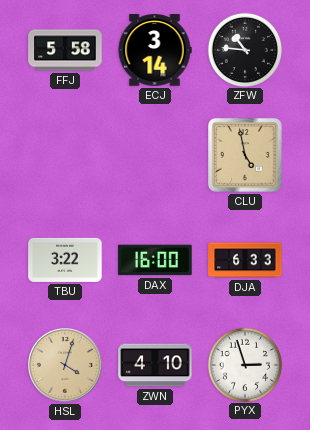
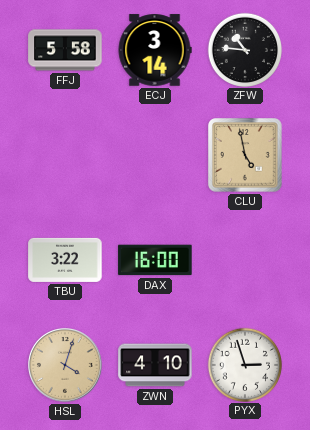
DJA: 6:33 -> none
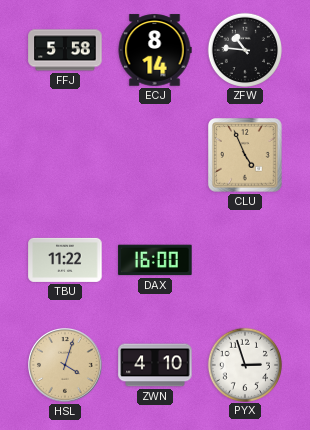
ECJ: 3:14 -> 8:14
CLU: 4:58 -> 4:56
TBU: 3:22 -> 11:22
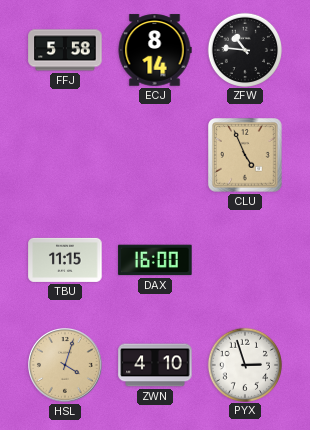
TBU: 11:22 -> 11:15
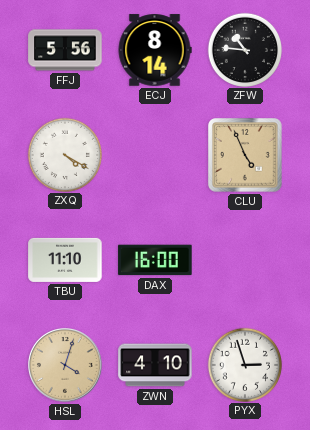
FFJ: 5:58 -> 5:56
ZXQ: none -> 4:20
TBU: 11:15 -> 11:10
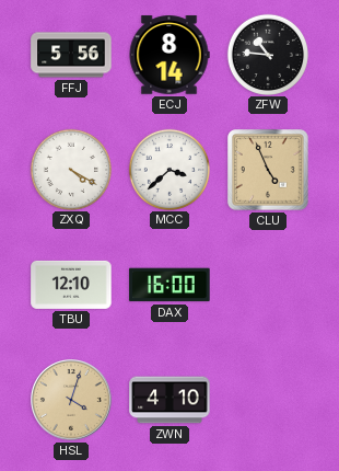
MCC: none -> 3:38
TBU: 11:10 -> 12:10
PYX: 2:57 -> none
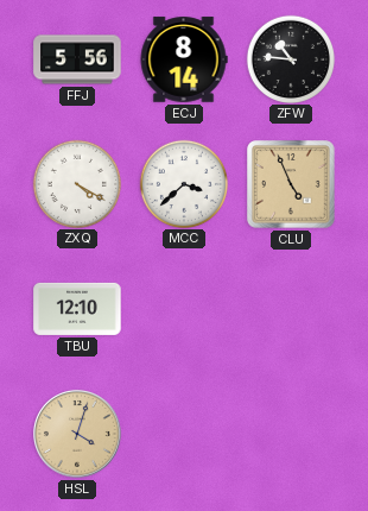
DAX: 16:00 -> none
ZWN: 4:10 -> none
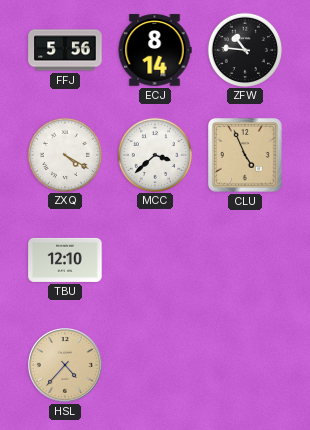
HSL: 4:03 -> 4:37
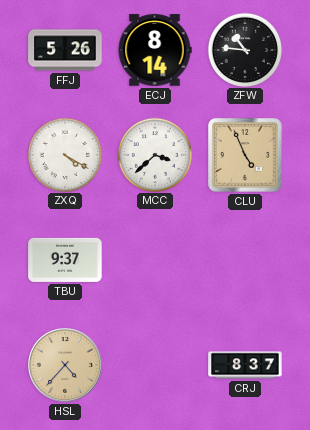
FFJ: 5:56 -> 5:26
TBU: 12:10 -> 9:37
CRJ: none -> 8:37
